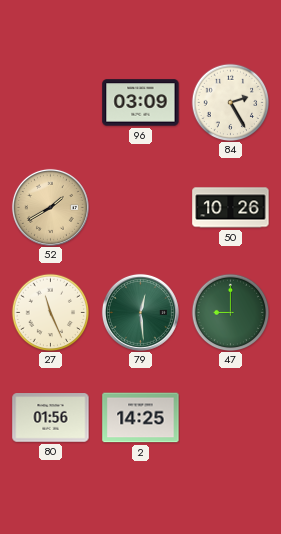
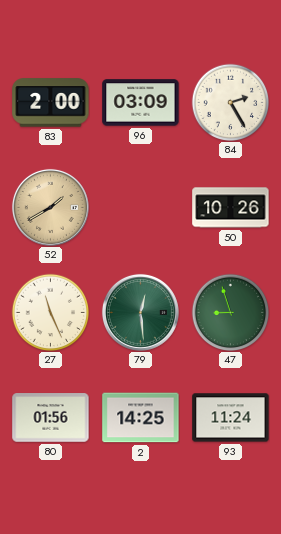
83: none -> 2:00
47: 9:00 -> 8:57
93: none -> 11:24
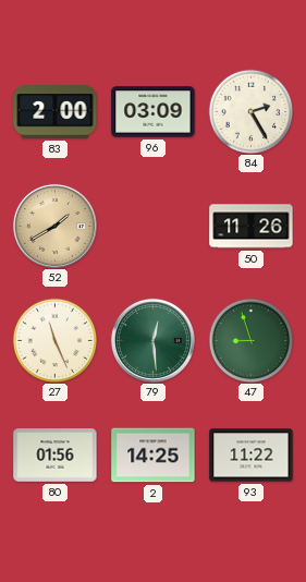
50: 10:26 -> 11:26
93: 11:24 -> 11:22
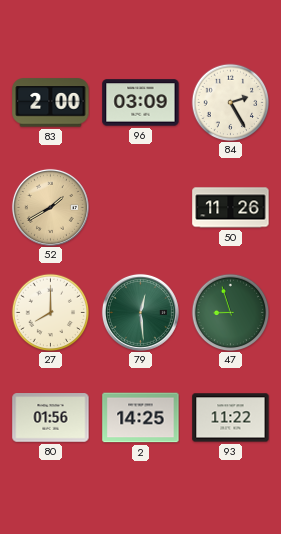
27: 11:26 -> 8:00
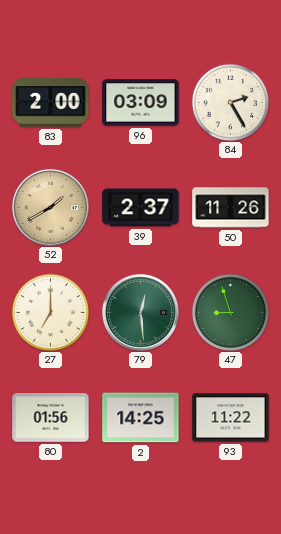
39: none -> 2:37
27: 8:00 -> 7:00
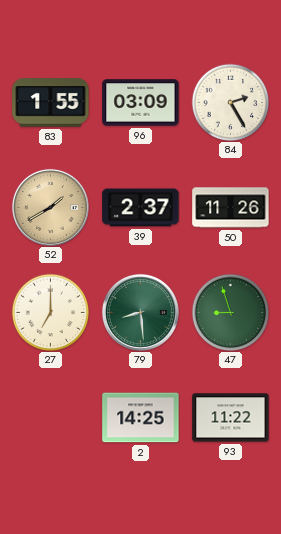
83: 2:00 -> 1:55
79: 12:29 -> 8:29
80: 01:56 -> none
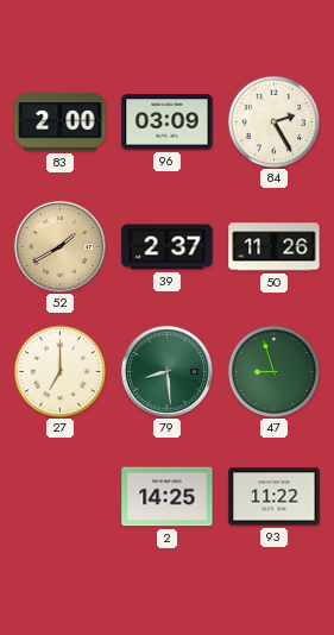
83: 1:55 -> 2:00
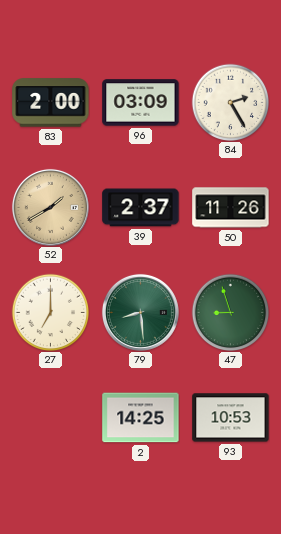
93: 11:22 -> 10:53
